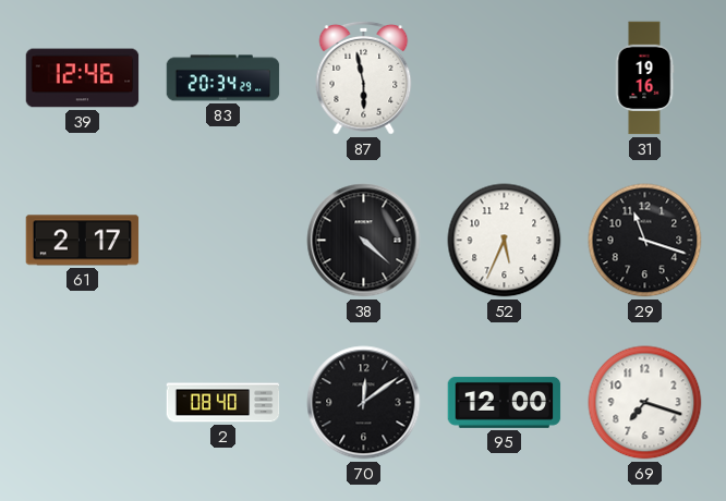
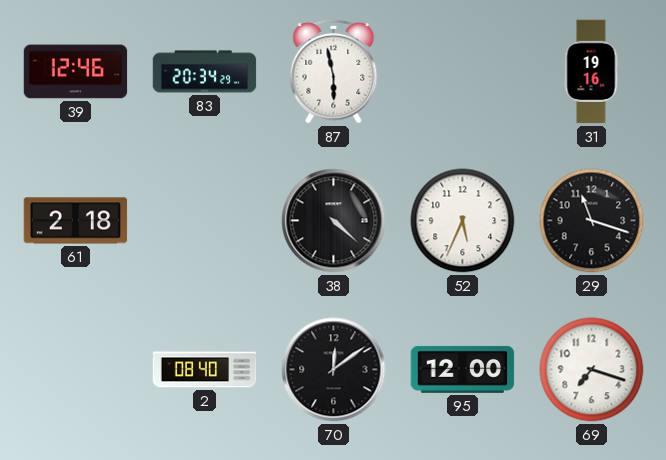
61: 2:17 -> 2:18
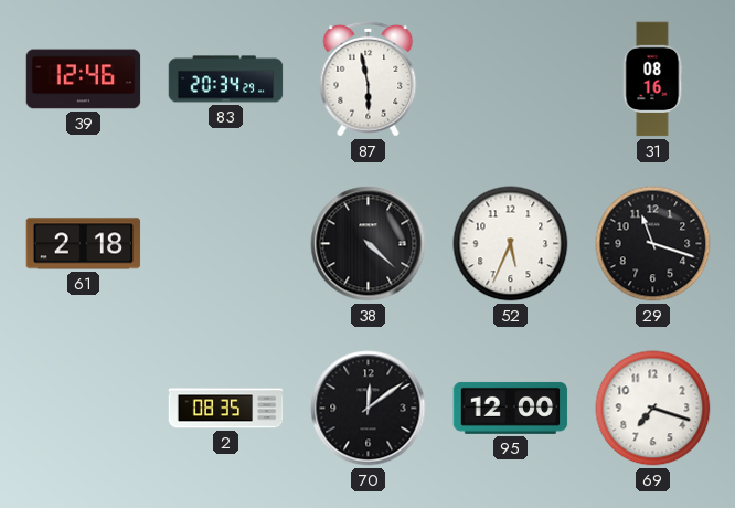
31: 19:16 -> 08:16
2: 08:40 -> 08:35
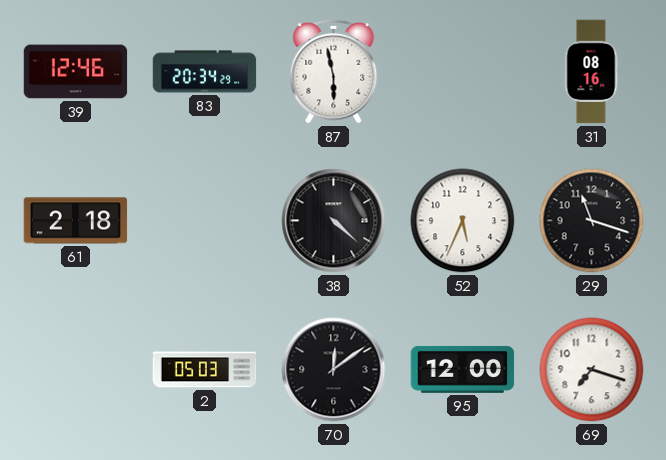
2: 08:35 -> 05:03
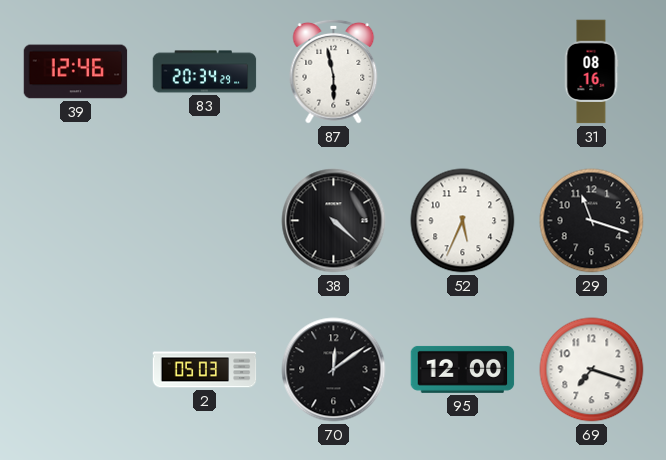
61: 2:18 -> none
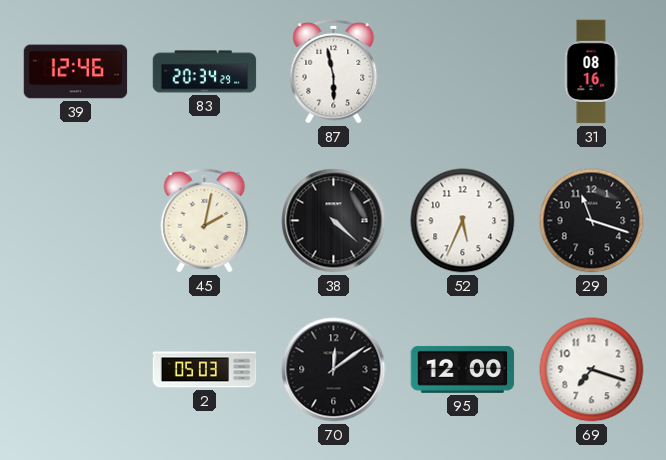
45: none -> 2:02
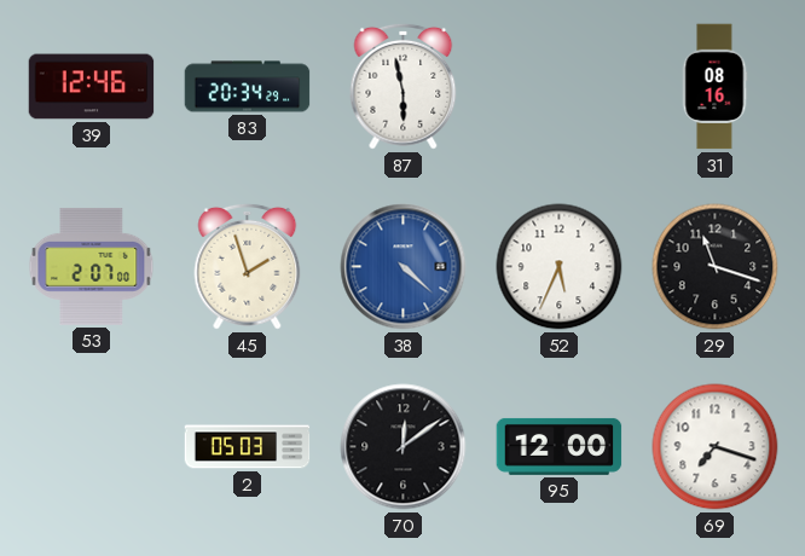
53: none -> 2:07
45: 2:02 -> 1:57
38 dial: black -> blue
